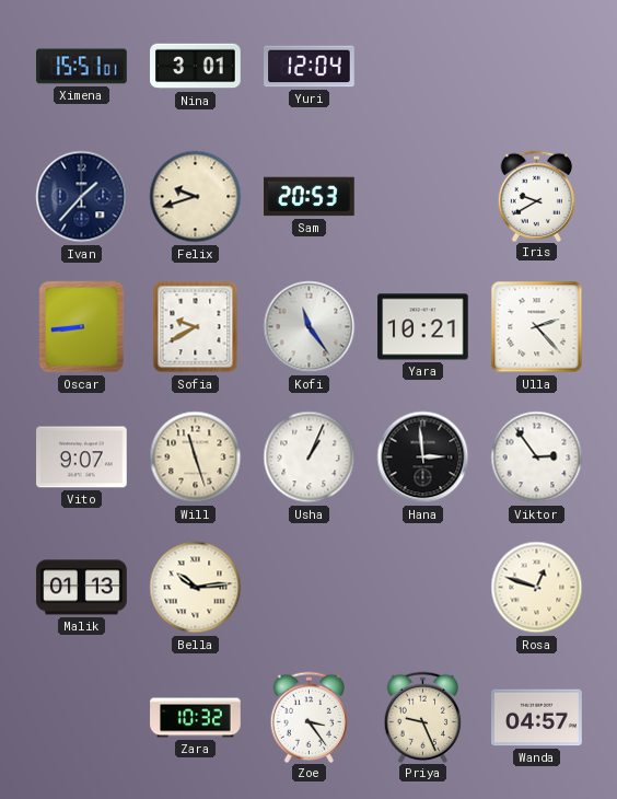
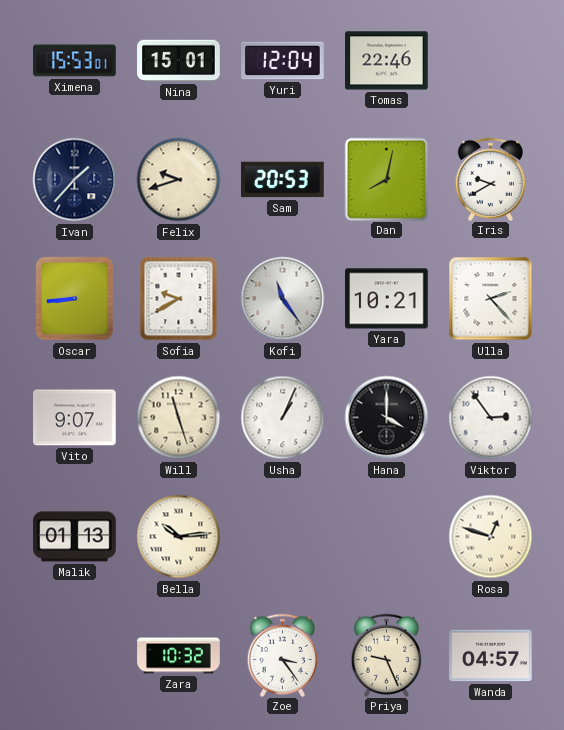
Ximena: 15:51 -> 15:53
Nina: 3:01 -> 15:01
Tomas: none -> 22:46
Dan: none -> 8:02
Hana: 2:59 -> 4:00
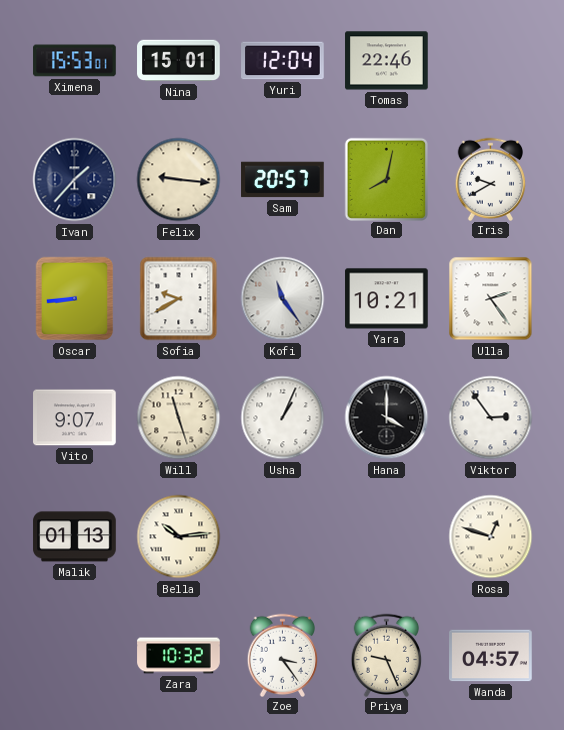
Felix: 9:42 -> 9:16
Sam: 20:53 -> 20:57
Ulla: 2:23 -> 2:24
